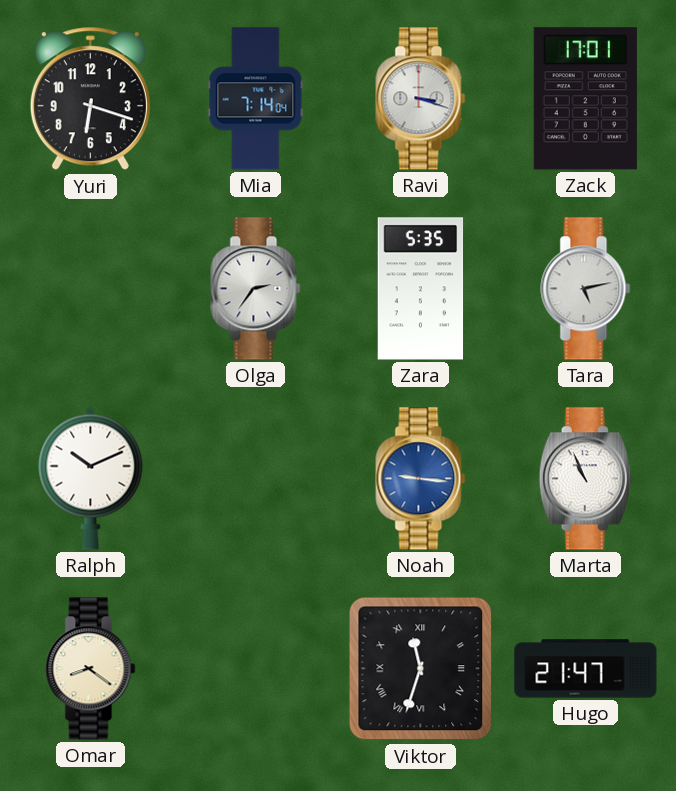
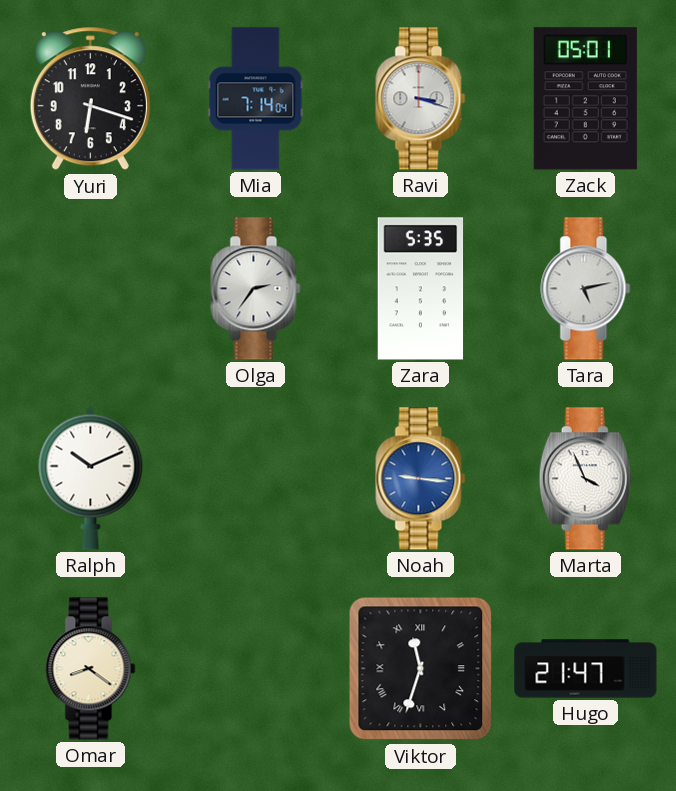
Zack: 17:01 -> 05:01
Marta: 10:56 -> 3:56
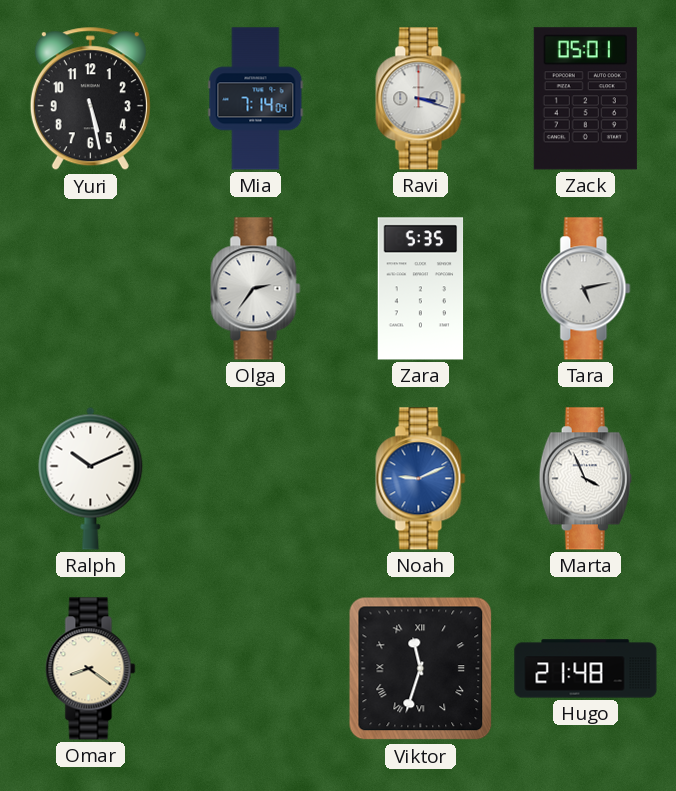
Yuri: 6:18 -> 5:28
Noah: 9:16 -> 9:11
Hugo: 21:47 -> 21:48
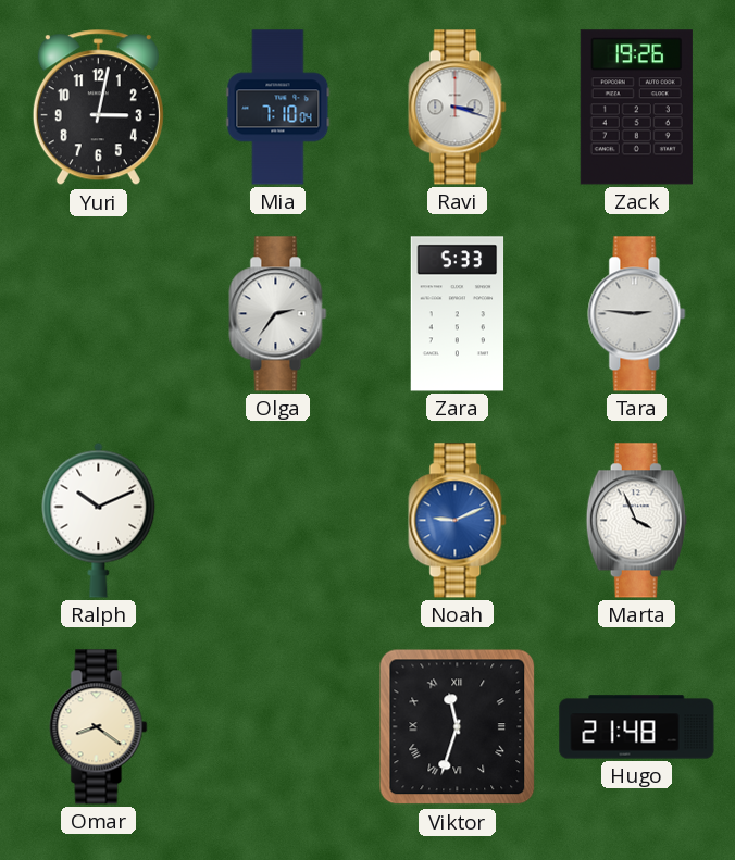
Yuri: 5:28 -> 3:02
Mia: 7:14 -> 7:10
Zack: 05:01 -> 19:26
Zara: 5:35 -> 5:33
Tara: 5:13 -> 2:46
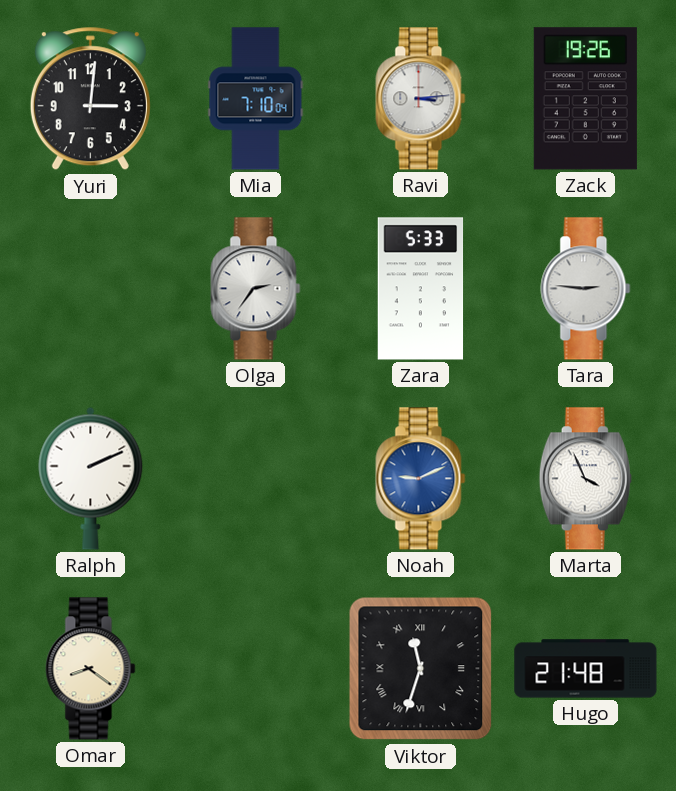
Yuri: 3:02 -> 3:01
Ravi: 3:18 -> 3:14
Ralph: 10:11 -> 2:11
